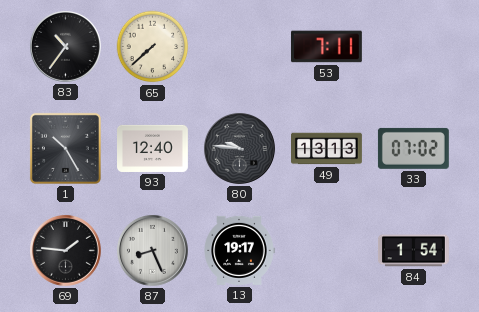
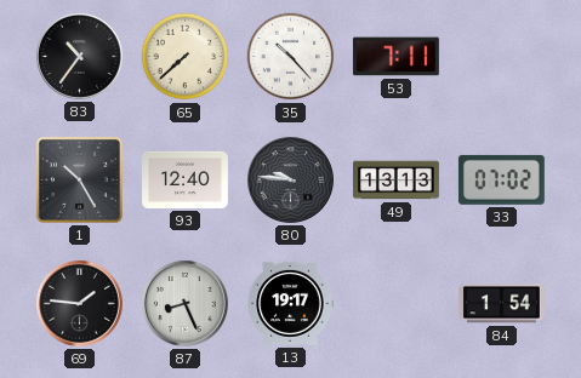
35: none -> 10:23
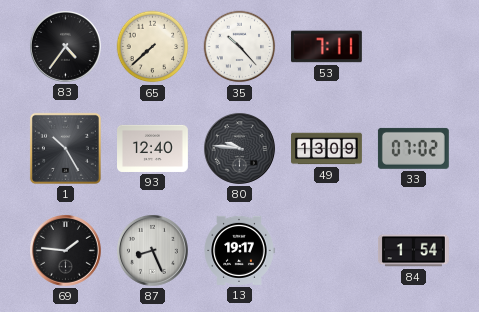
83: 10:36 -> 4:36
49: 13:13 -> 13:09
